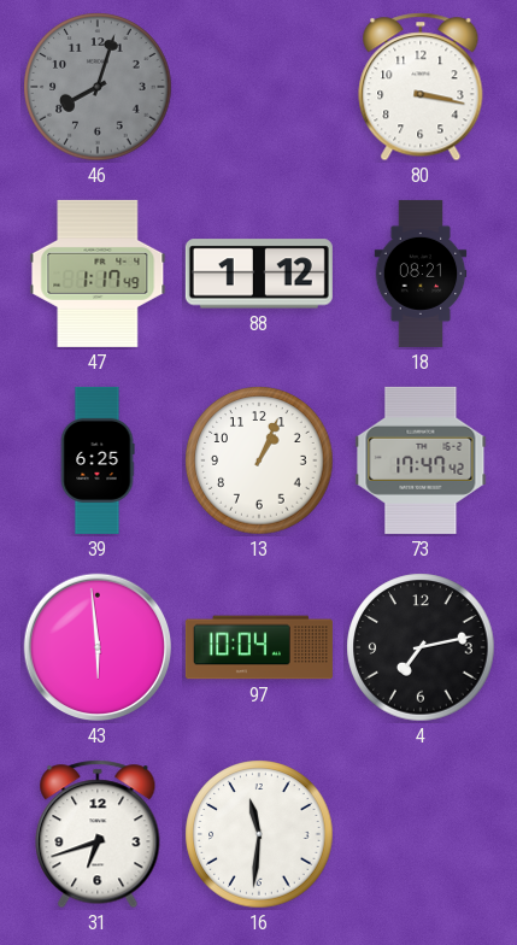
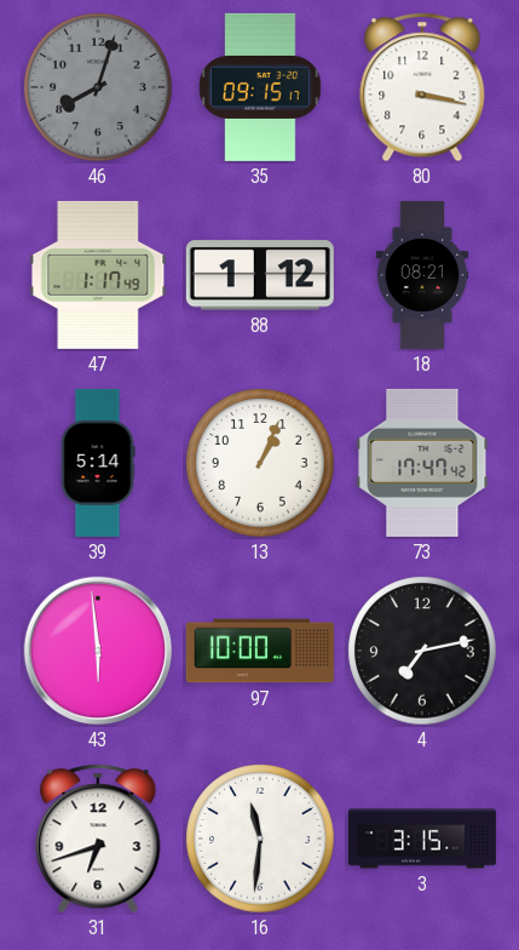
35: none -> 09:15
39: 6:25 -> 5:14
97: 10:04 -> 10:00
3: none -> 3:15
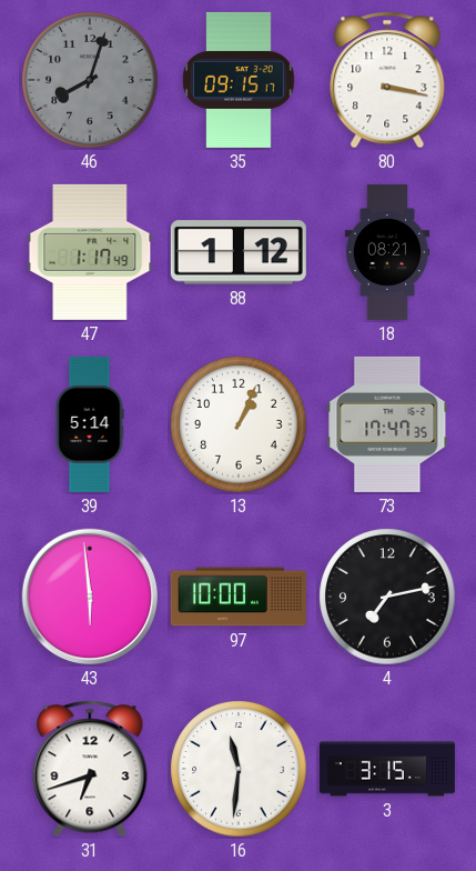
73: 17:47:42 -> 17:47:35
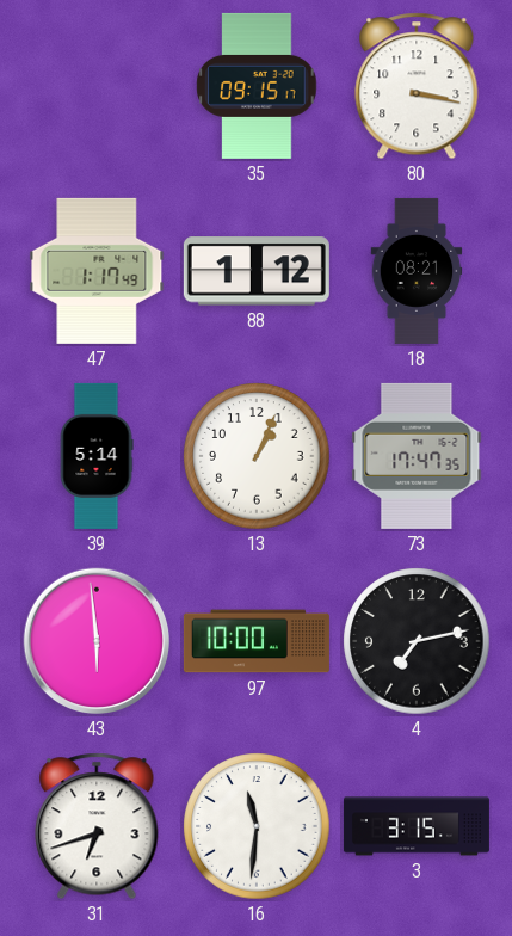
46: 8:03 -> none
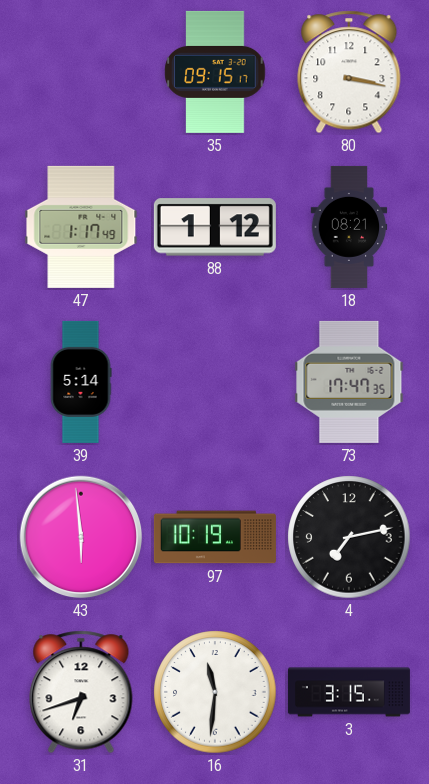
13: 1:04 -> none
97: 10:00 -> 10:19
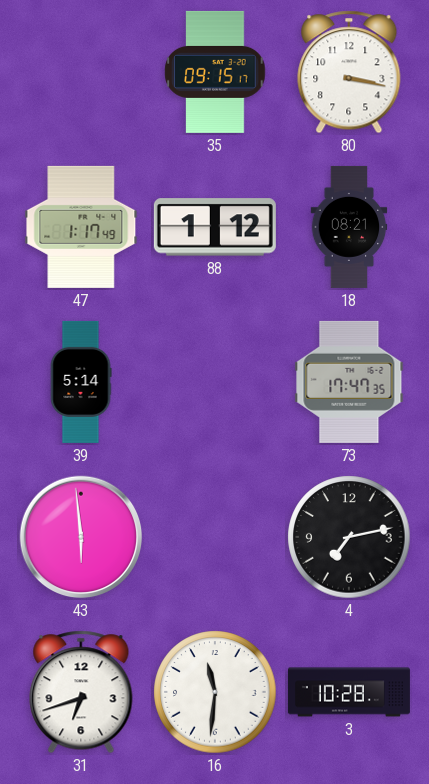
97: 10:19 -> none
3: 3:15 -> 10:28
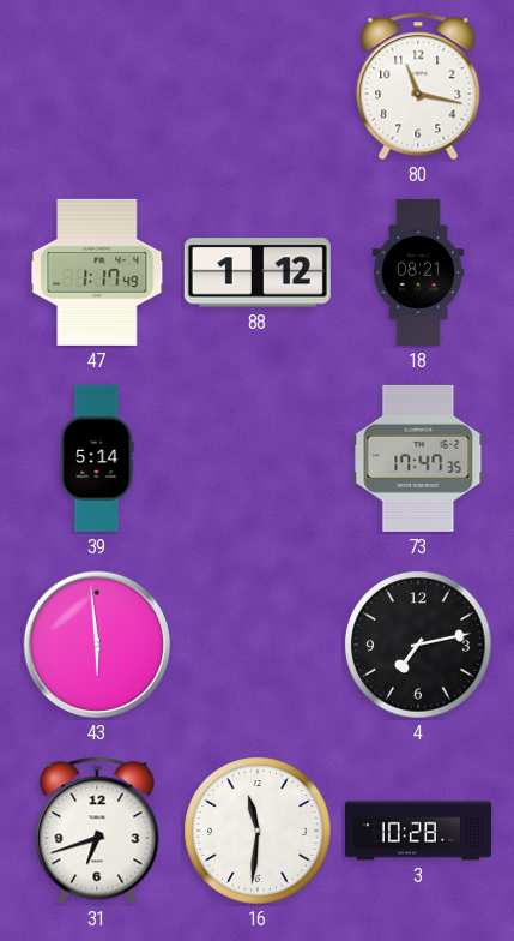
35: 09:15 -> none
80: 3:17 -> 11:17
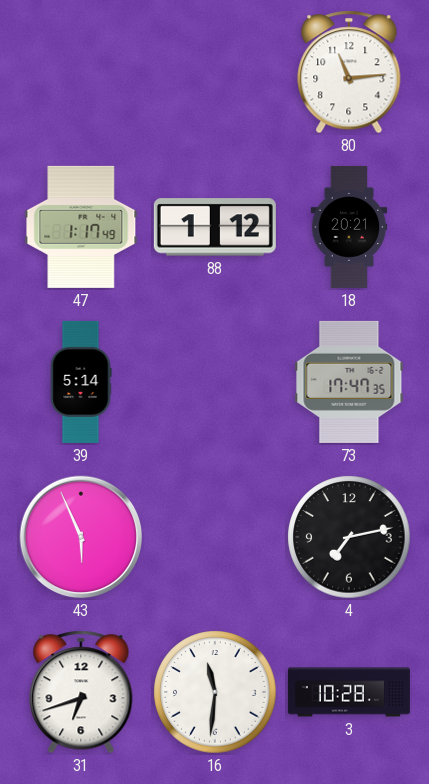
80: 11:17 -> 11:14
18: 08:21 -> 20:21
43: 5:59 -> 5:56
